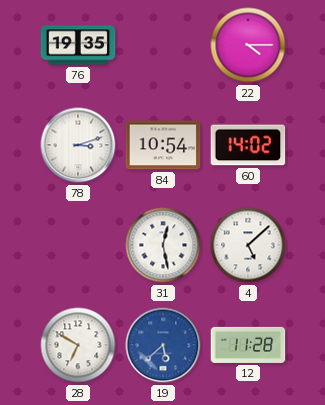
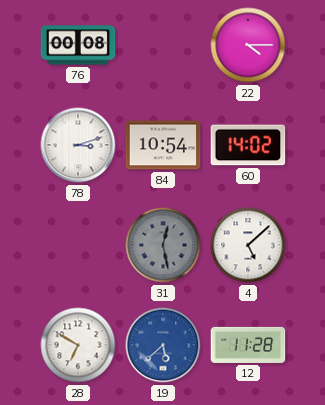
76: 19:35 -> 00:08
31 dial: white -> grey
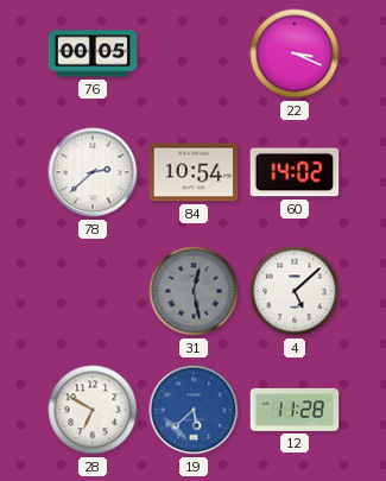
76: 00:08 -> 00:05
22: 4:15 -> 3:19
78: 3:12 -> 2:38
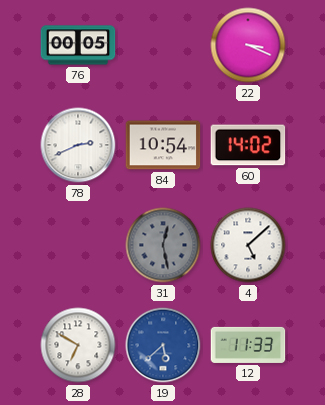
78: 2:38 -> 2:41
12: 11:28 -> 11:33
